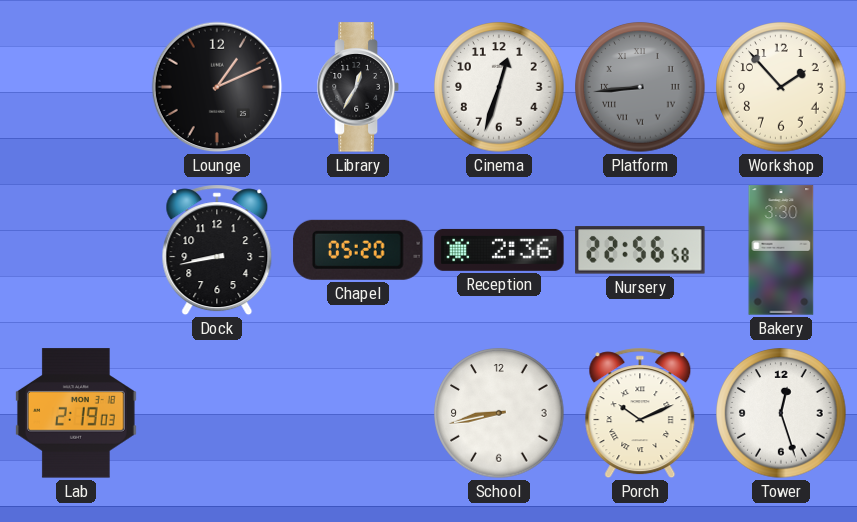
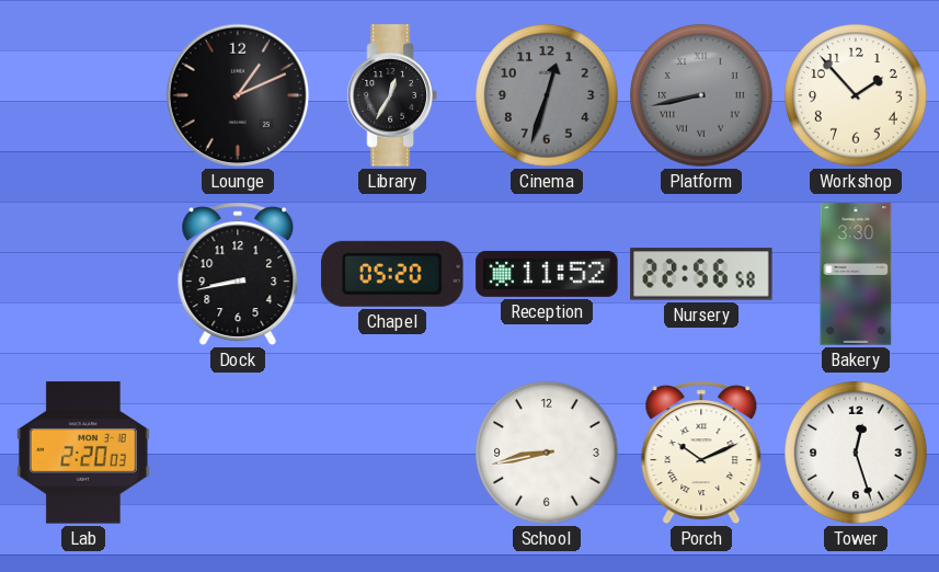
Cinema dial: white -> grey
Platform: 8:44 -> 8:43
Reception: 2:36 -> 11:52
Lab: 2:19 -> 2:20
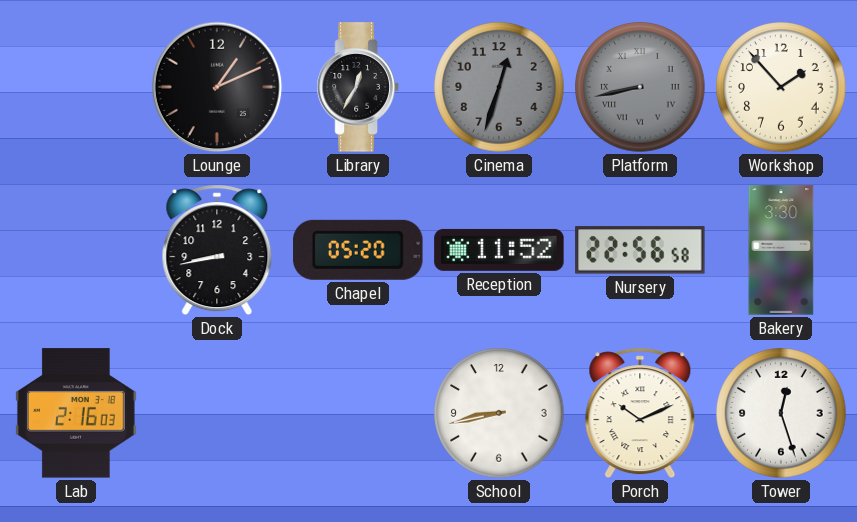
Lab: 2:20 -> 2:16
